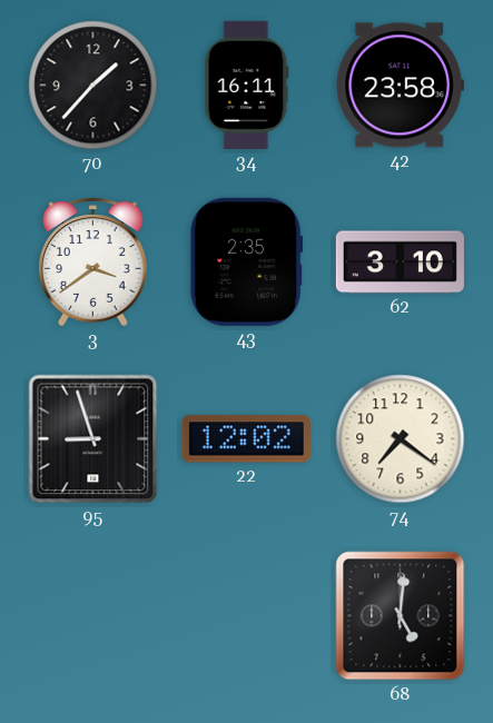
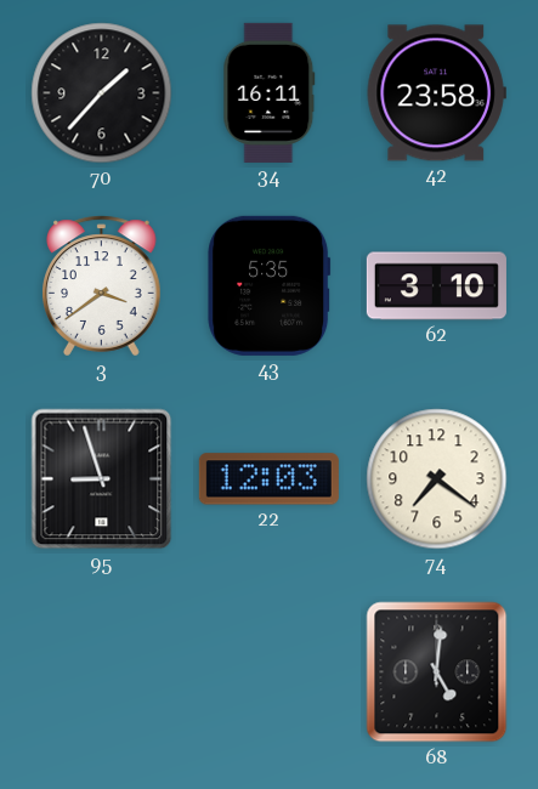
43: 2:35 -> 5:35
22: 12:02 -> 12:03
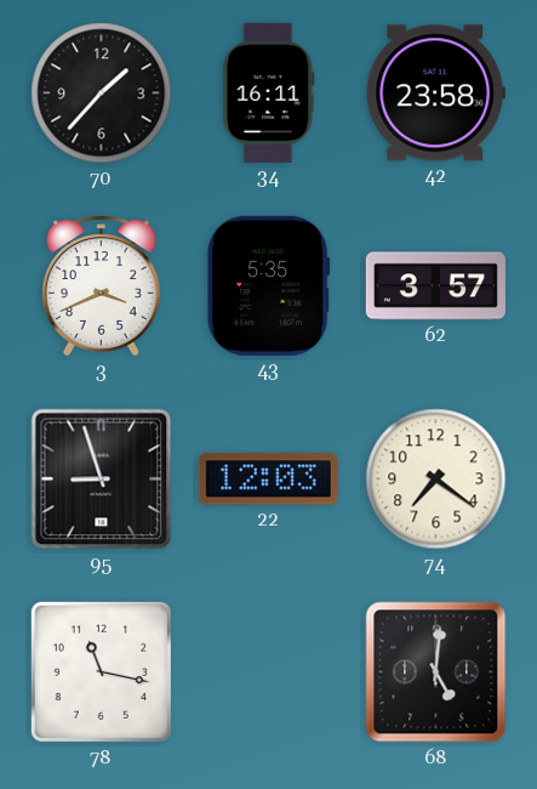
3: 3:39 -> 3:41
62: 3:10 -> 3:57
78: none -> 11:17
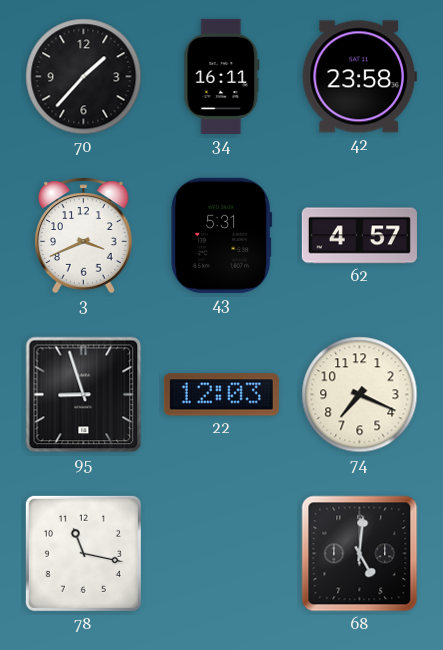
43: 5:35 -> 5:31
62: 3:57 -> 4:57
74: 7:21 -> 7:19
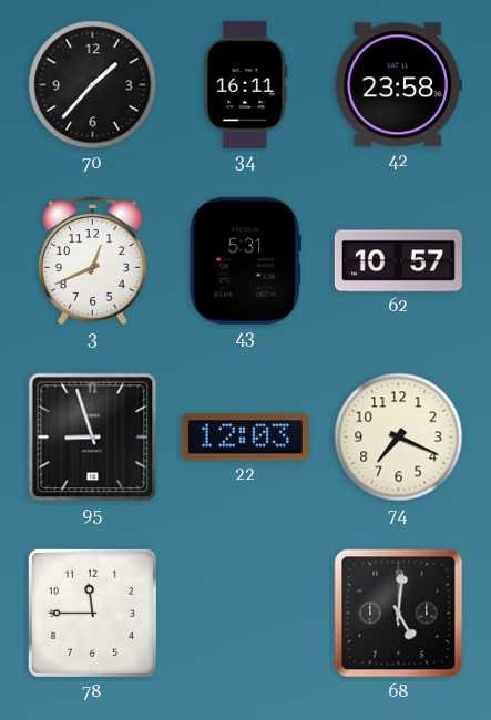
3: 3:41 -> 12:41
62: 4:57 -> 10:57
78: 11:17 -> 11:45
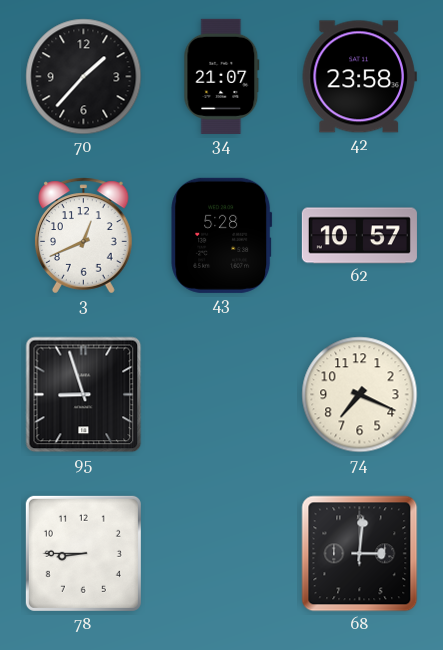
34: 16:11 -> 21:07
43: 5:31 -> 5:28
22: 12:03 -> none
78: 11:45 -> 8:45
68: 5:01 -> 3:01
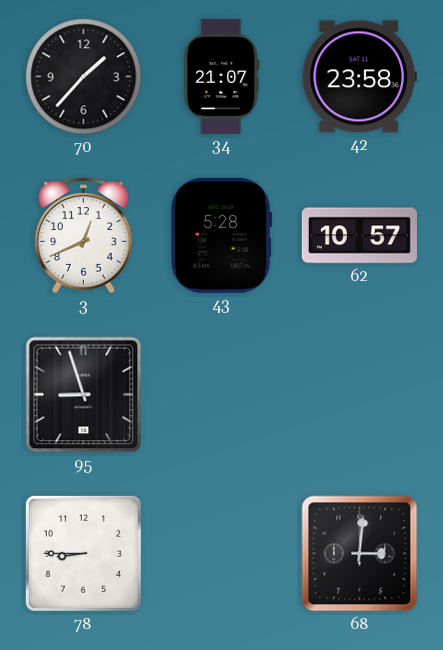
74: 7:19 -> none
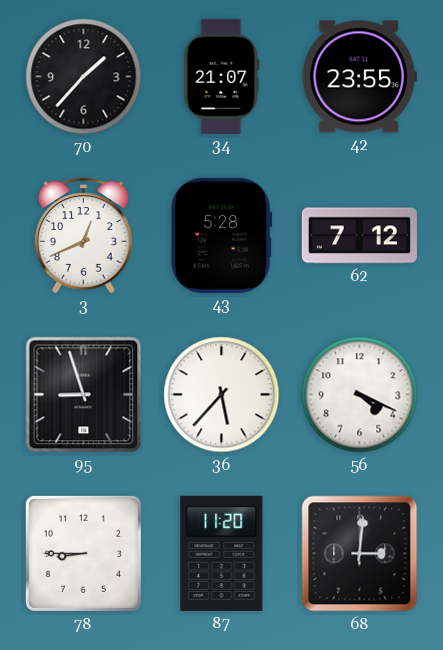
42: 23:58 -> 23:55
62: 10:57 -> 7:12
36: none -> 5:37
56: none -> 4:19
87: none -> 11:20
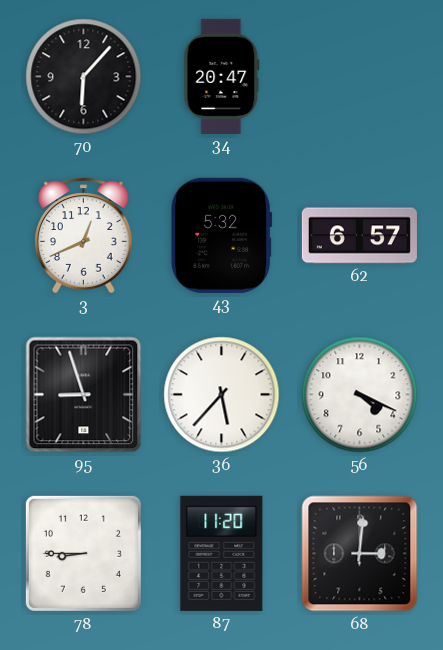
70: 1:37 -> 6:07
34: 21:07 -> 20:47
42: 23:55 -> none
43: 5:28 -> 5:32
62: 7:12 -> 6:57
